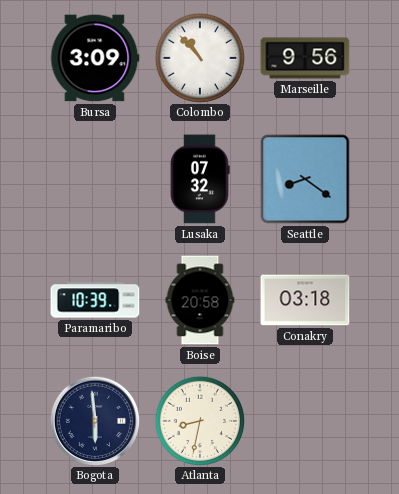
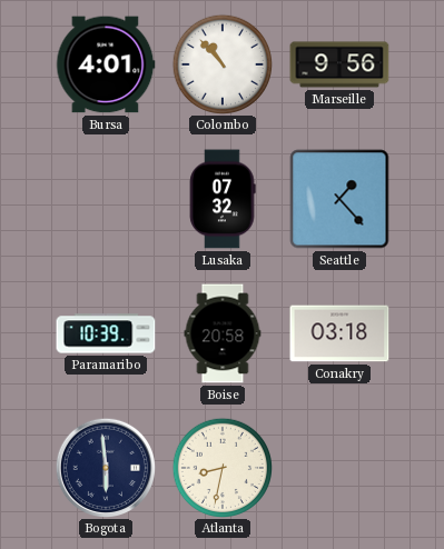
Bursa: 3:09 -> 4:01
Seattle: 8:21 -> 1:23
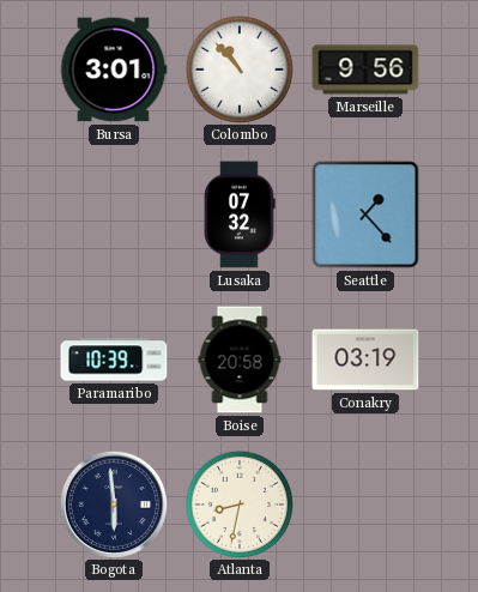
Bursa: 4:01 -> 3:01
Conakry: 03:18 -> 03:19
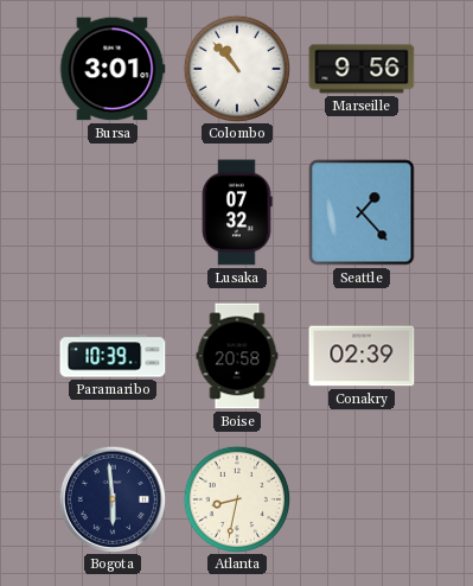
Conakry: 03:19 -> 02:39
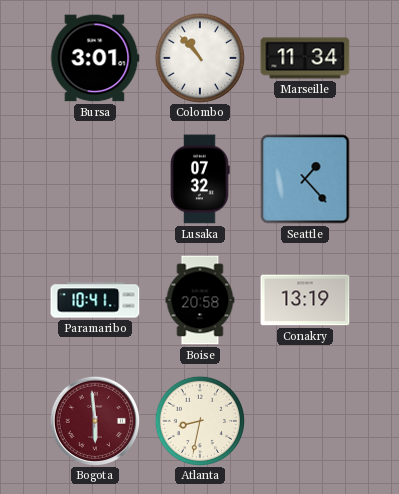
Marseille: 9:56 -> 11:34
Paramaribo: 10:39 -> 10:41
Conakry: 02:39 -> 13:19
Bogota dial: navy -> burgundy
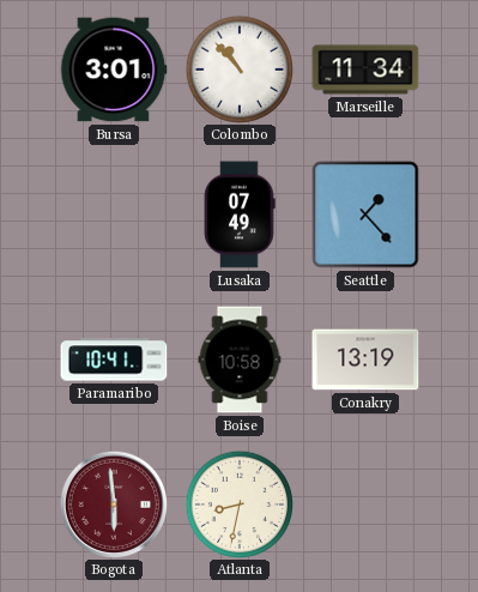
Lusaka: 07:32 -> 07:49
Boise: 20:58 -> 10:58
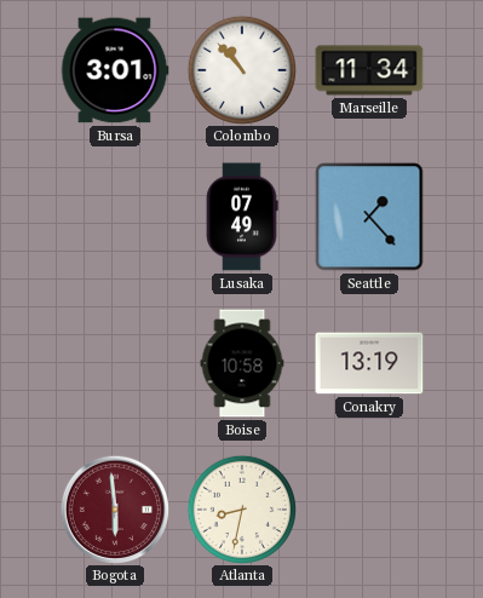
Paramaribo: 10:41 -> none
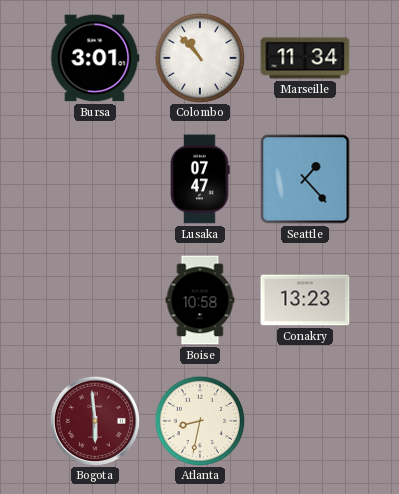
Lusaka: 07:49 -> 07:47
Conakry: 13:19 -> 13:23
